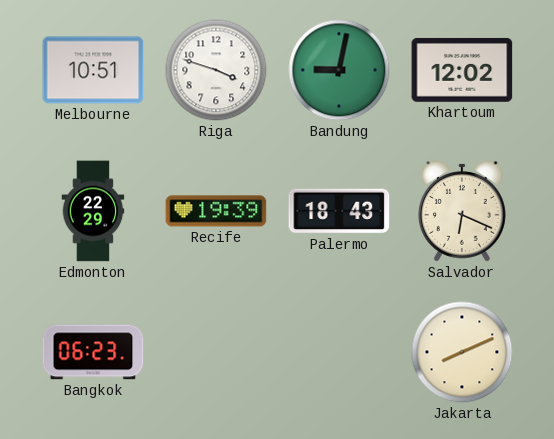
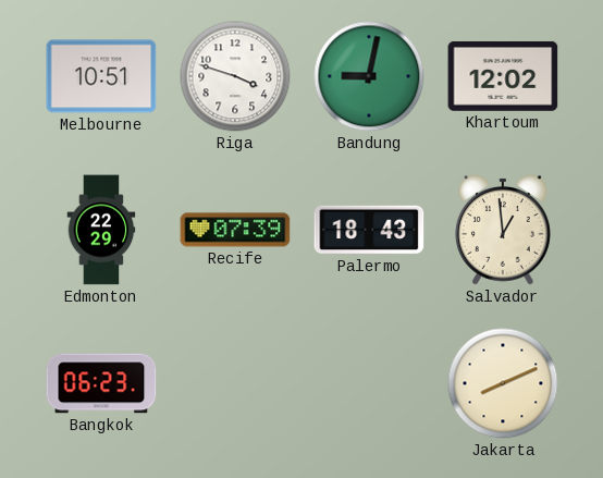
Recife: 19:39 -> 07:39
Salvador: 6:19 -> 12:59
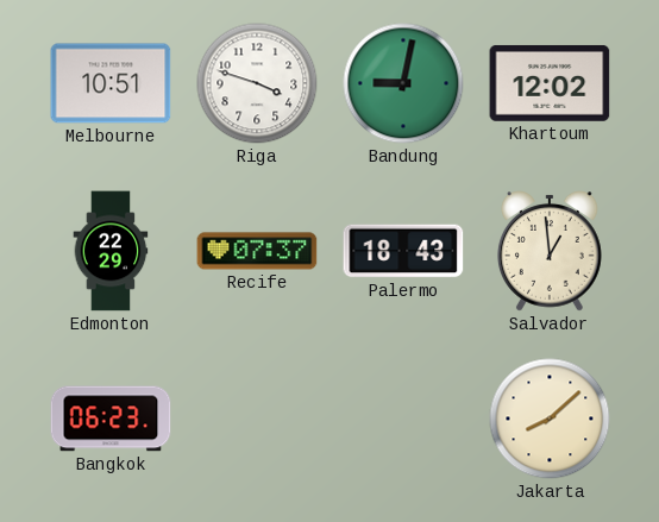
Recife: 07:39 -> 07:37
Jakarta: 8:11 -> 8:08
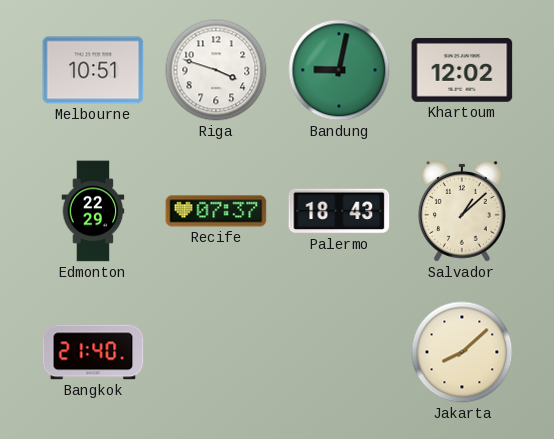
Salvador: 12:59 -> 1:08
Bangkok: 06:23 -> 21:40
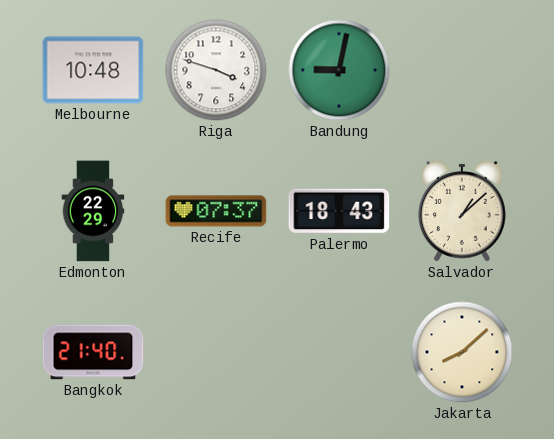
Melbourne: 10:51 -> 10:48
Khartoum: 12:02 -> none
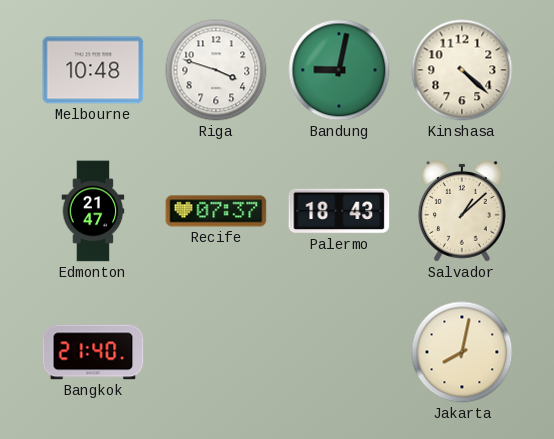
Kinshasa: none -> 4:22
Edmonton: 22:29 -> 21:47
Jakarta: 8:08 -> 8:02
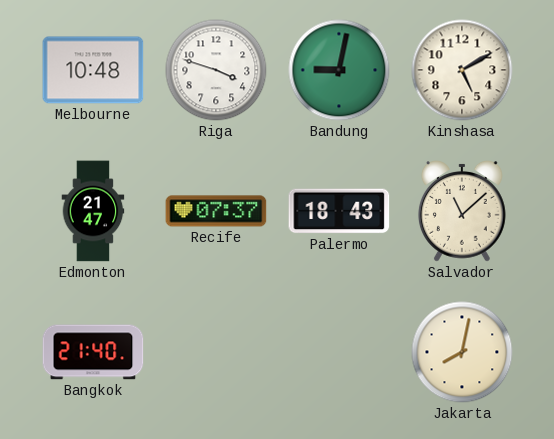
Kinshasa: 4:22 -> 5:10
Salvador: 1:08 -> 11:08
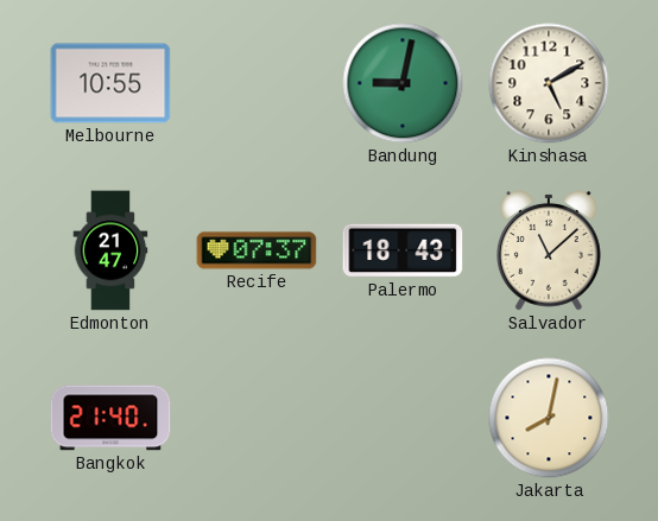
Melbourne: 10:48 -> 10:55
Riga: 3:48 -> none
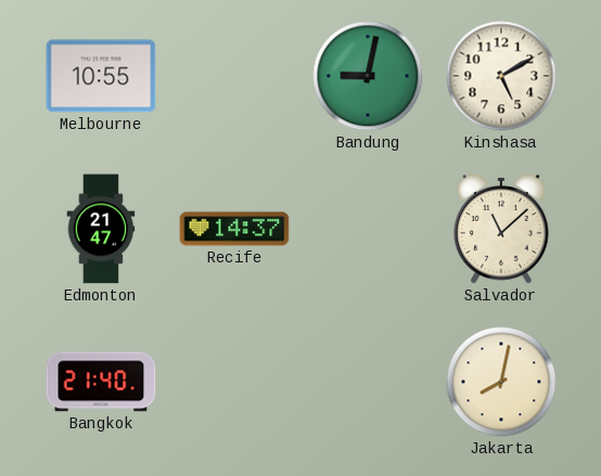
Recife: 07:37 -> 14:37
Palermo: 18:43 -> none
